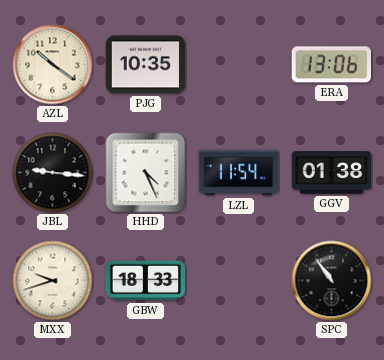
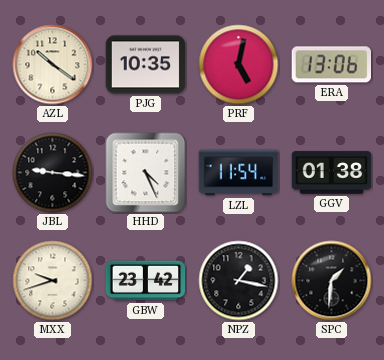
PRF: none -> 5:02
GBW: 18:33 -> 23:42
NPZ: none -> 1:17
SPC: 10:54 -> 1:31
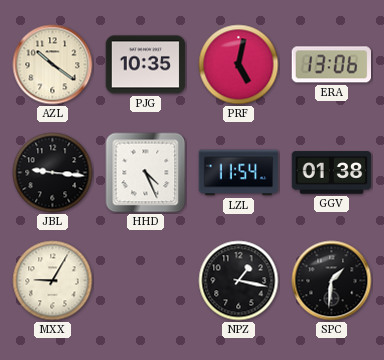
MXX: 9:42 -> 9:05
GBW: 23:42 -> none
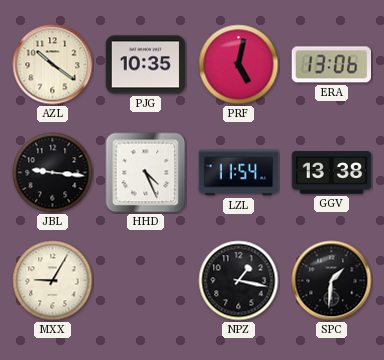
GGV: 01:38 -> 13:38
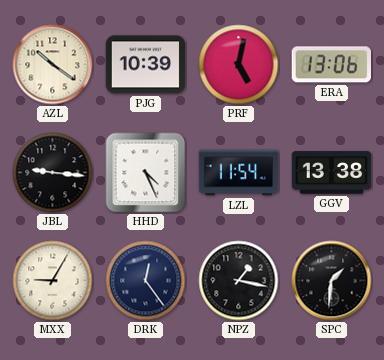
PJG: 10:35 -> 10:39
DRK: none -> 12:24
